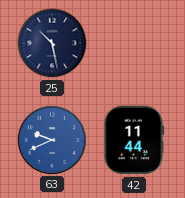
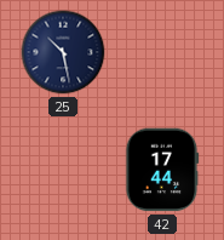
63: 9:41 -> none
42: 11:44 -> 17:44
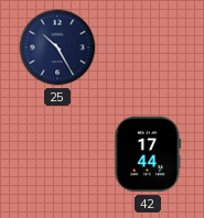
25: 10:28 -> 10:25
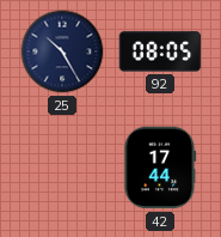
92: none -> 08:05
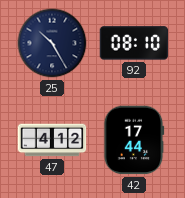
92: 08:05 -> 08:10
47: none -> 4:12
